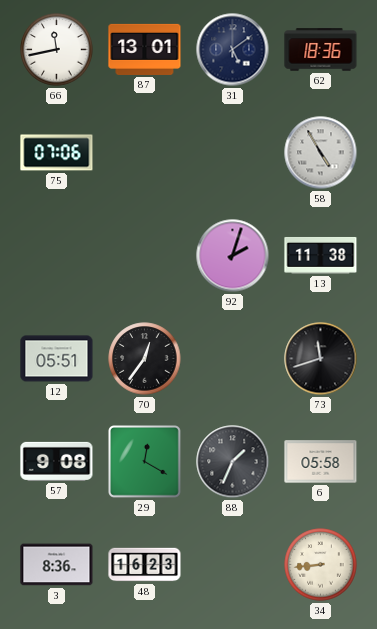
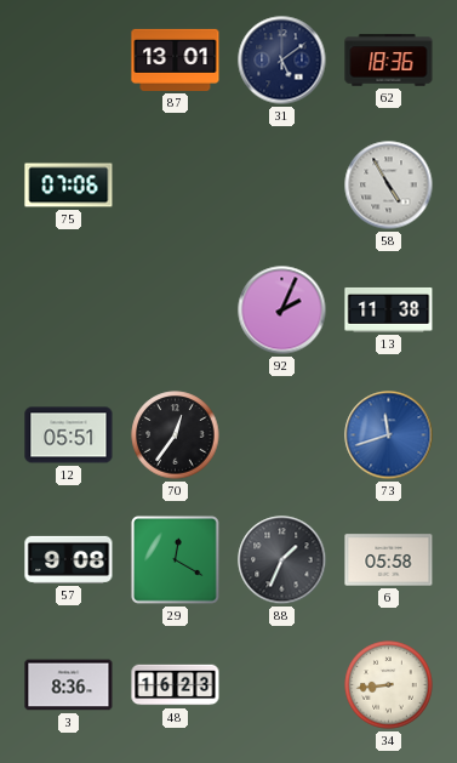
66: 11:43 -> none
92: 2:03 -> 2:04
73 dial: black -> blue
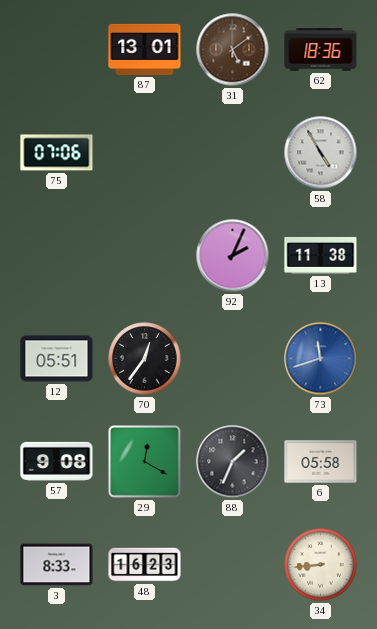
31 dial: navy -> brown
3: 8:36 -> 8:33
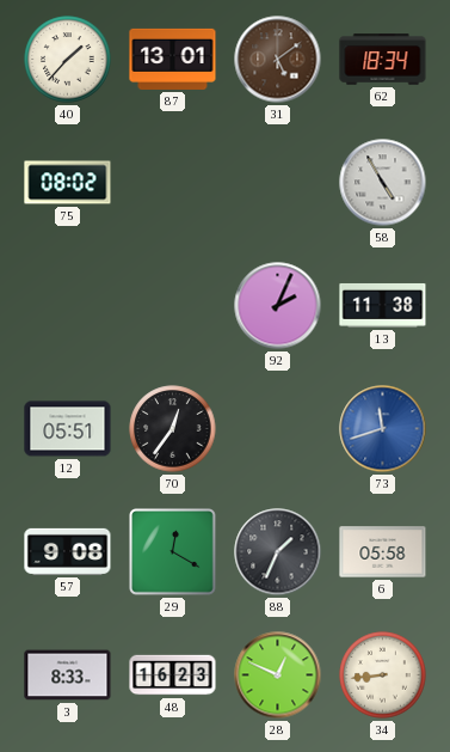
40: none -> 1:37
62: 18:36 -> 18:34
75: 07:06 -> 08:02
28: none -> 12:49
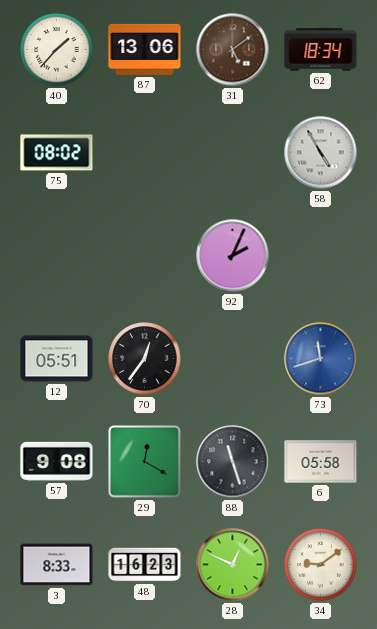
87: 13:01 -> 13:06
13: 11:38 -> none
88: 1:34 -> 11:27
34: 8:44 -> 9:09
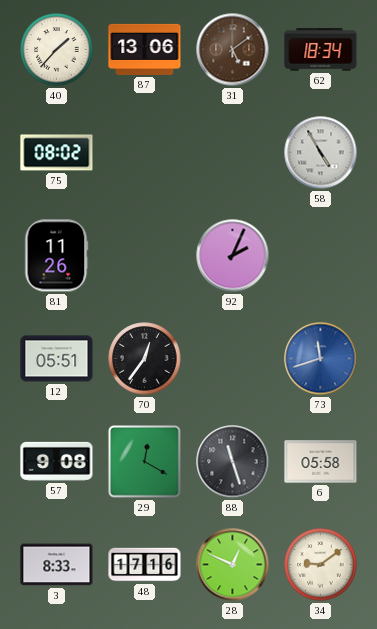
81: none -> 11:26
48: 16:23 -> 17:16
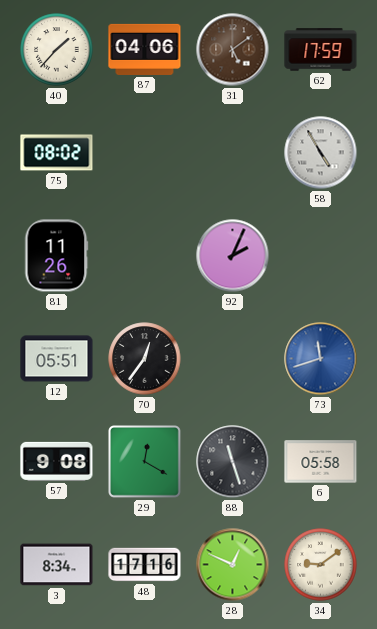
87: 13:06 -> 04:06
62: 18:34 -> 17:59
3: 8:33 -> 8:34
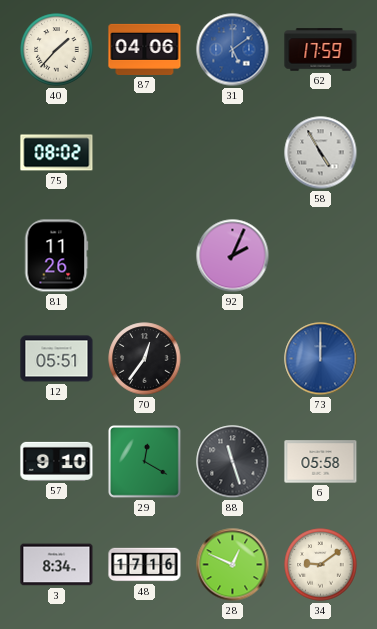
31 dial: brown -> blue
73: 11:42 -> 12:00
57: 9:08 -> 9:10
